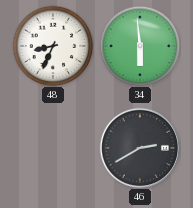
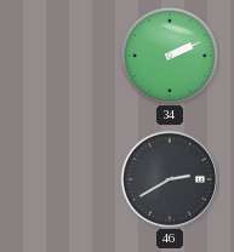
48: 8:34 -> none
34: 5:59 -> 2:11
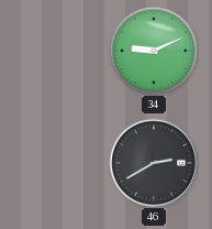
34: 2:11 -> 9:11
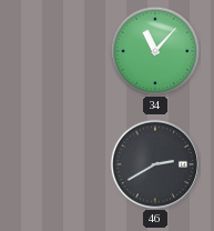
34: 9:11 -> 11:07
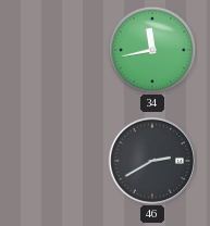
34: 11:07 -> 11:43
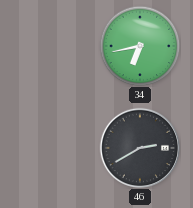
34: 11:43 -> 6:43
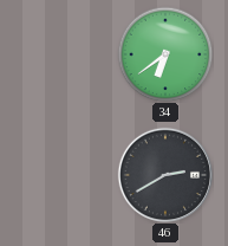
34: 6:43 -> 6:39
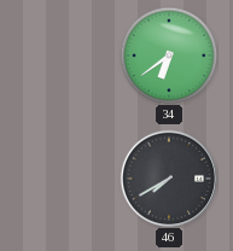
46: 2:40 -> 7:40
